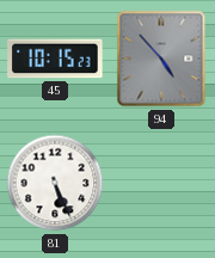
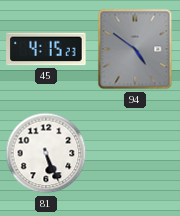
45: 10:15 -> 4:15
94: 4:53 -> 4:51
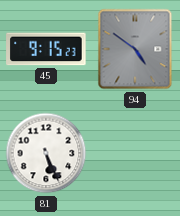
45: 4:15 -> 9:15
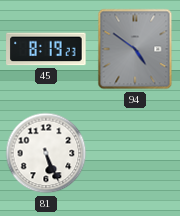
45: 9:15 -> 8:19
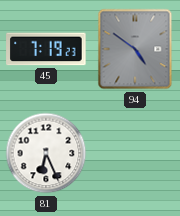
45: 8:19 -> 7:19
81: 5:26 -> 6:26
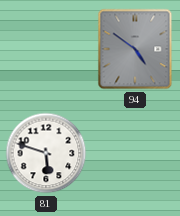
45: 7:19 -> none
81: 6:26 -> 5:48
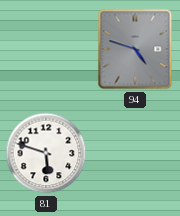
94: 4:51 -> 4:48
